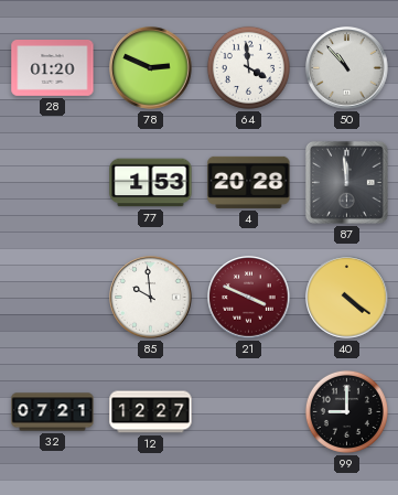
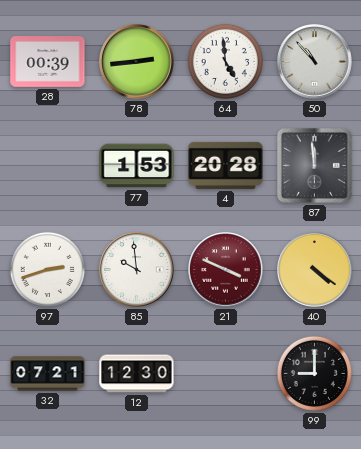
28: 01:20 -> 00:39
78: 2:49 -> 2:44
64: 3:59 -> 4:59
97: none -> 2:42
12: 12:27 -> 12:30
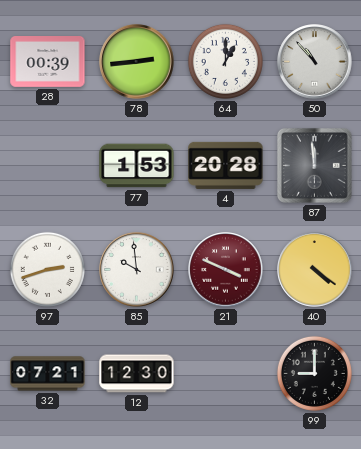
64: 4:59 -> 1:00
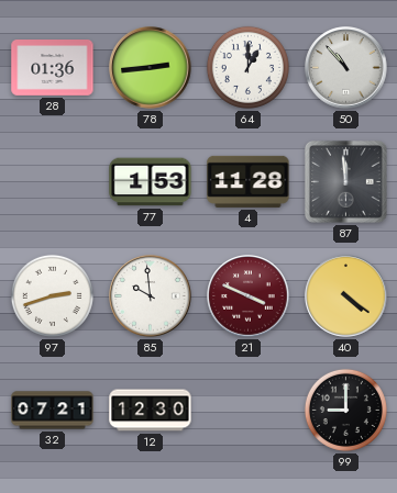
28: 00:39 -> 01:36
4: 20:28 -> 11:28
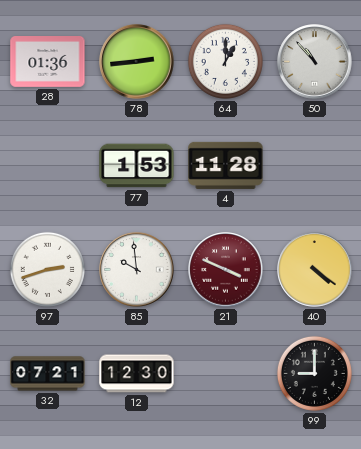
87: 11:59 -> none
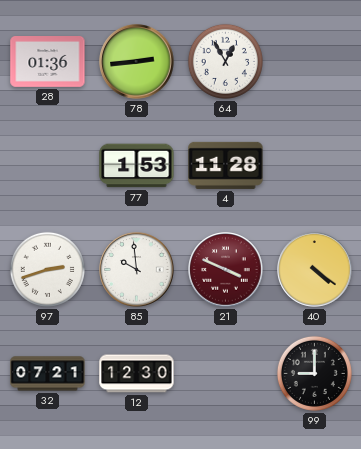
64: 1:00 -> 12:55
50: 10:53 -> none
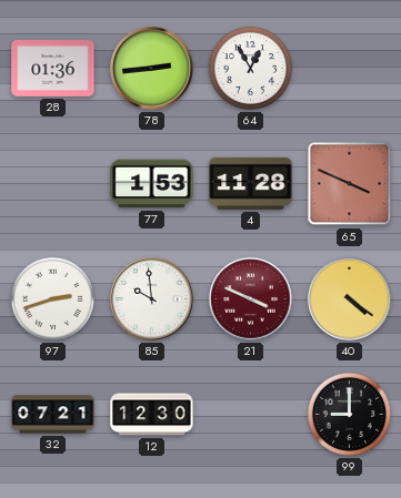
65: none -> 3:49
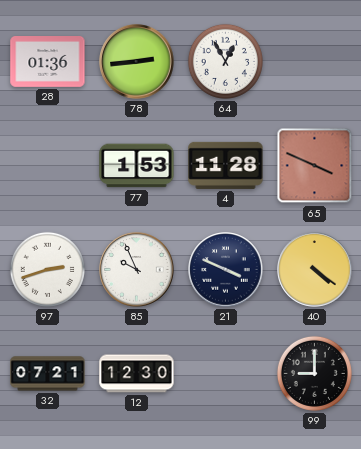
85: 9:59 -> 9:56
21 dial: burgundy -> navy
